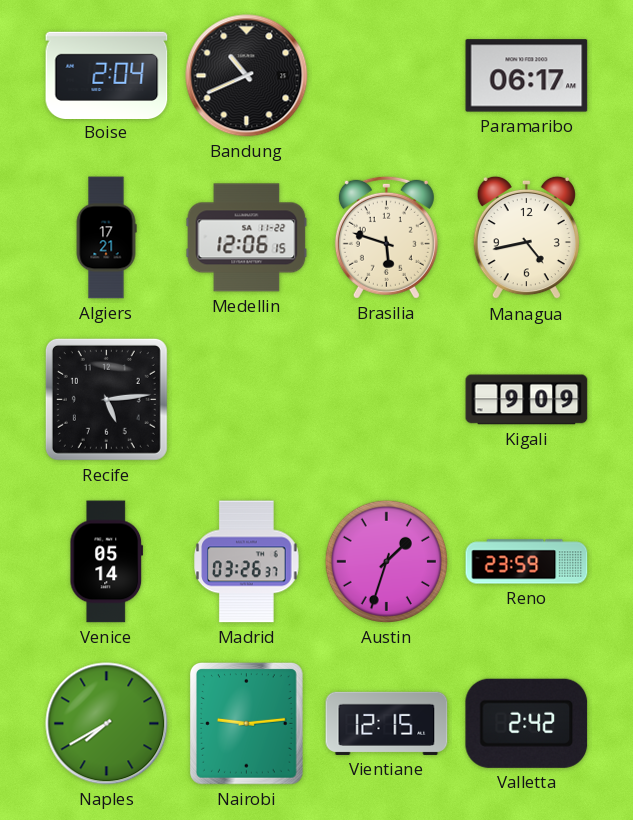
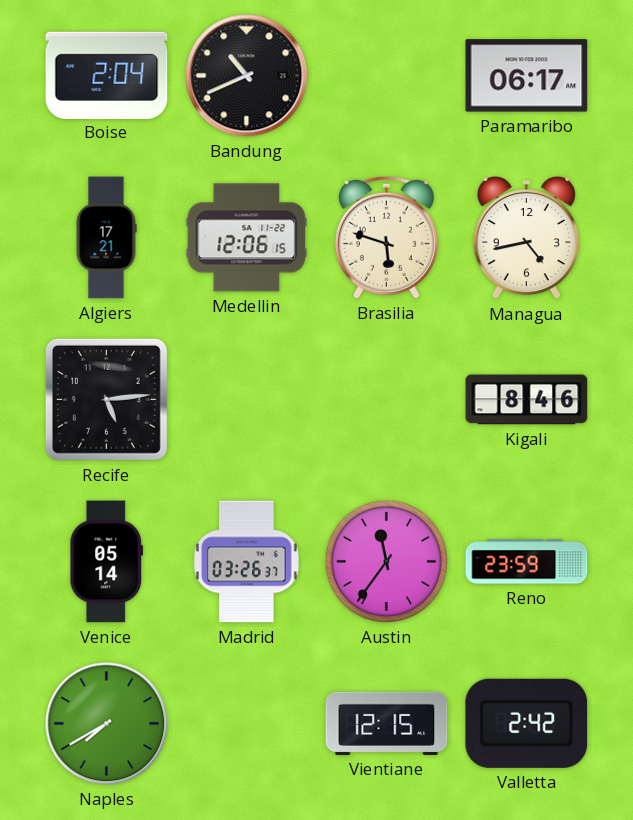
Kigali: 9:09 -> 8:46
Austin: 1:33 -> 11:36
Nairobi: 9:14 -> none
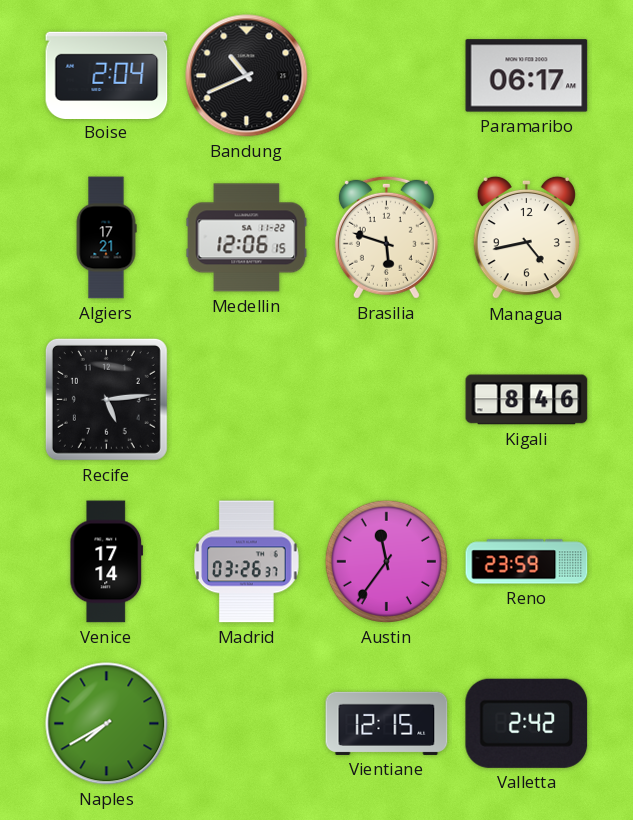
Venice: 05:14 -> 17:14
